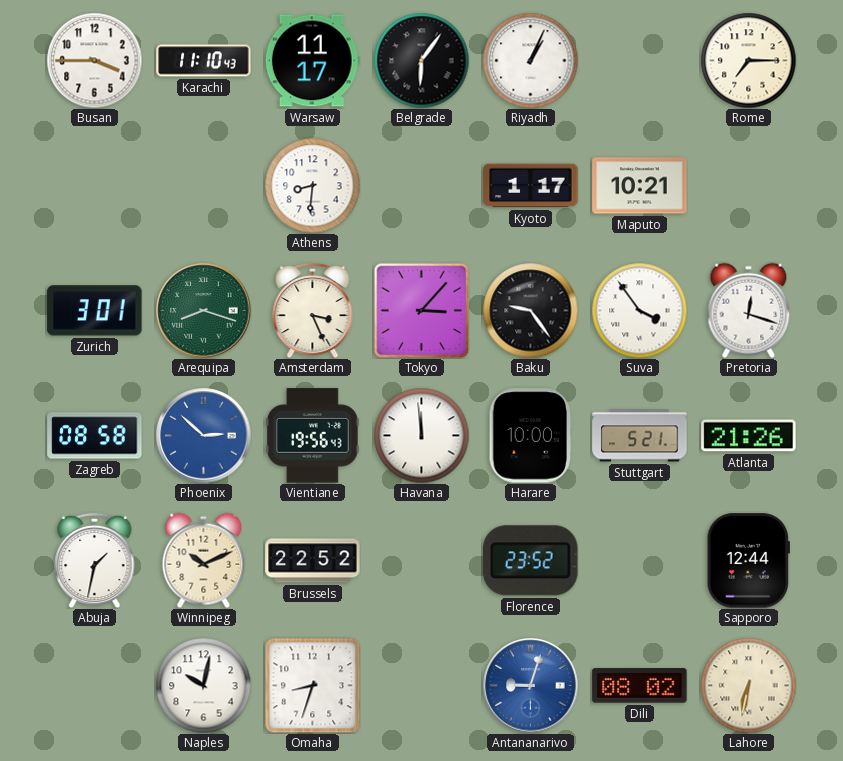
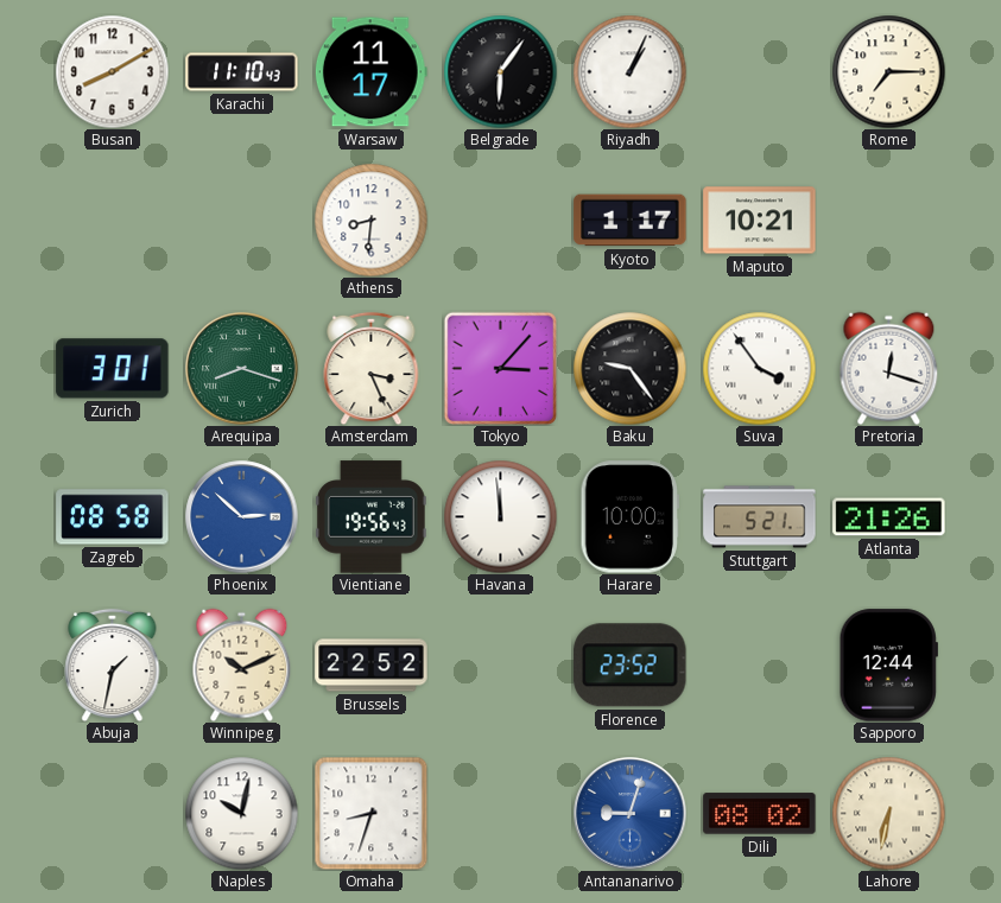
Busan: 3:45 -> 8:10
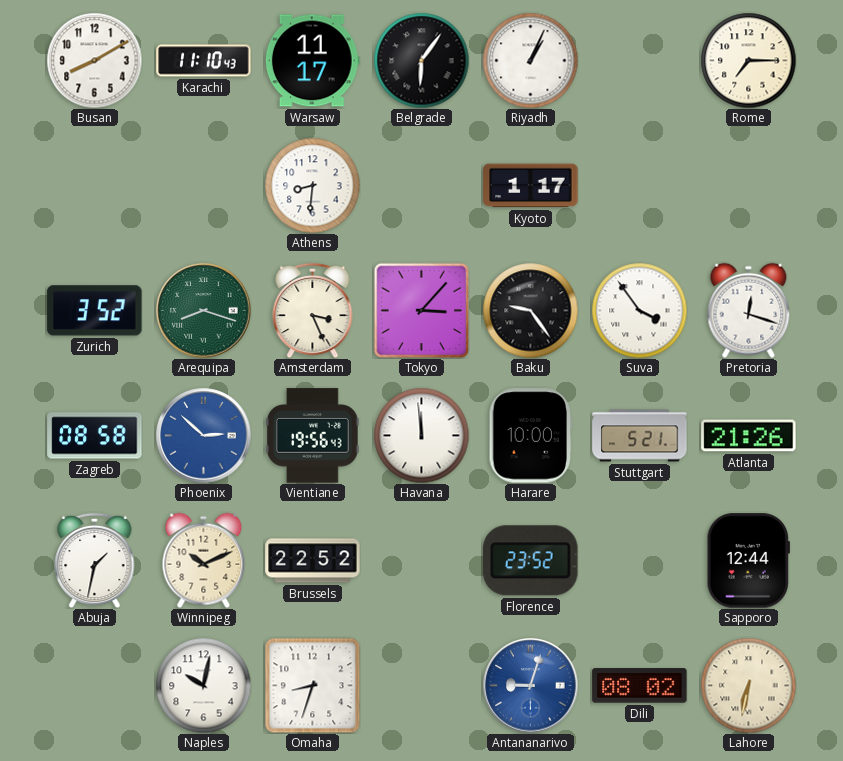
Maputo: 10:21 -> none
Zurich: 3:01 -> 3:52
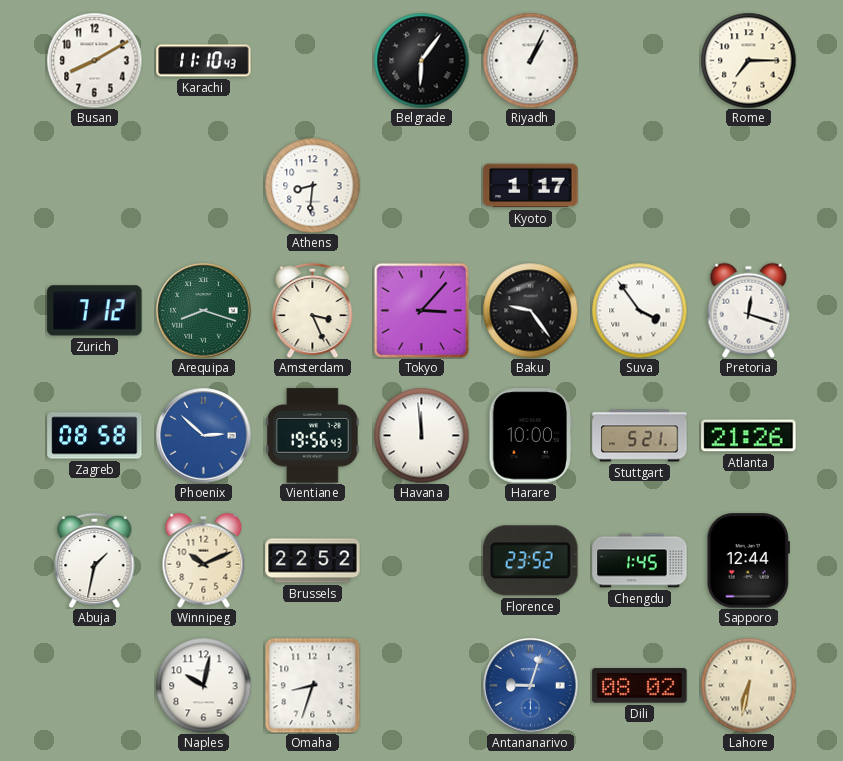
Warsaw: 11:17 -> none
Zurich: 3:52 -> 7:12
Chengdu: none -> 1:45
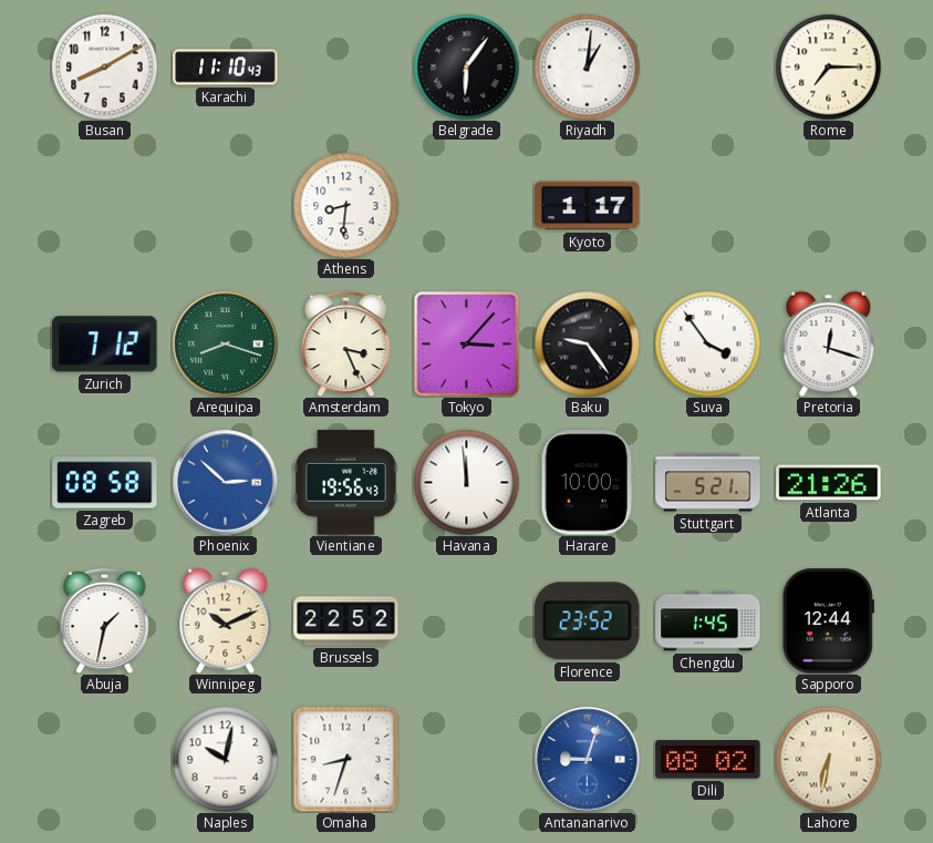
Riyadh: 1:04 -> 1:01
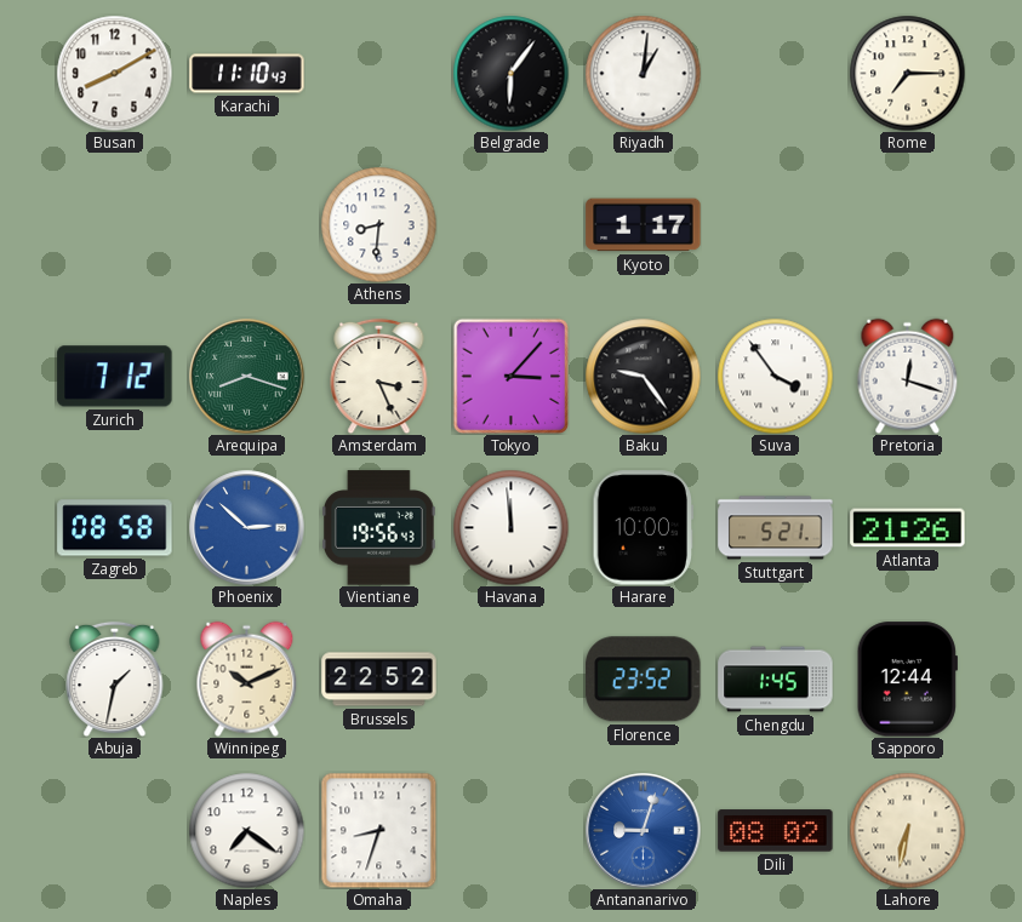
Naples: 10:02 -> 7:21
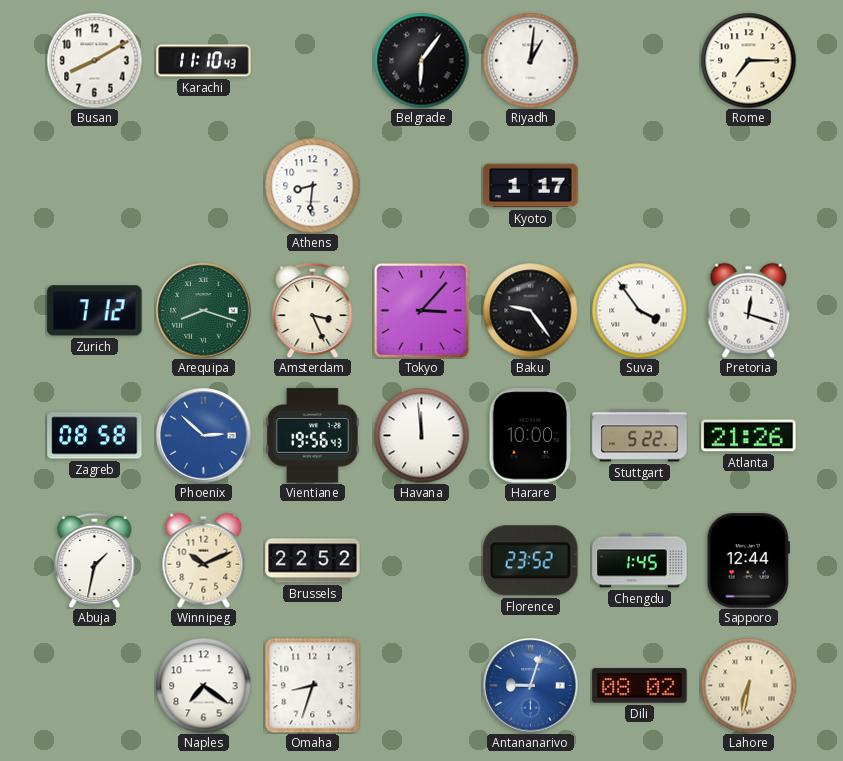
Stuttgart: 5:21 -> 5:22
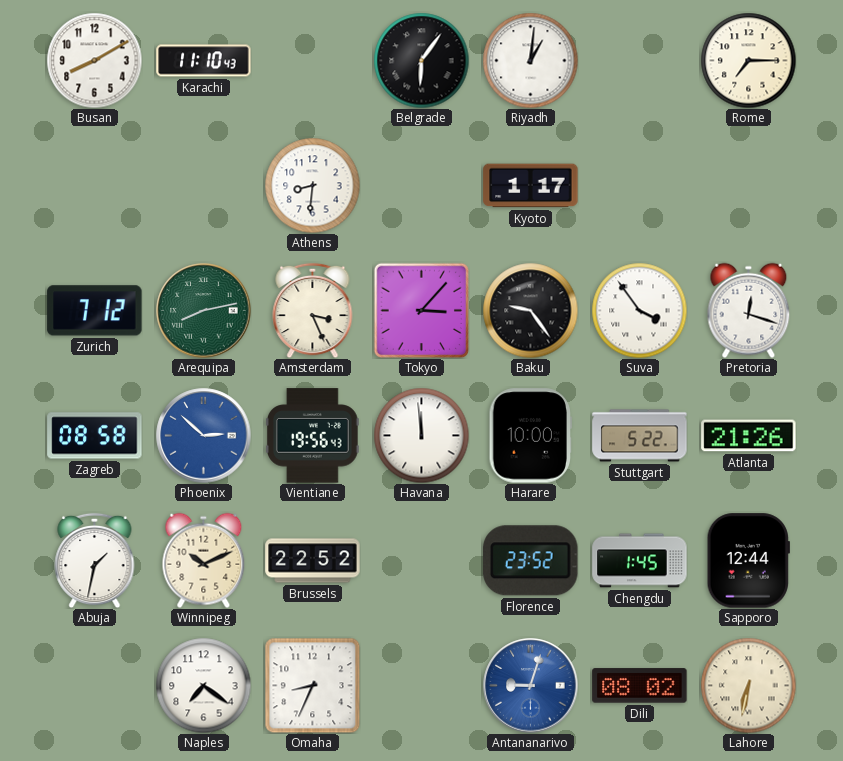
Arequipa: 8:18 -> 8:13
Omaha: 8:33 -> 8:34
